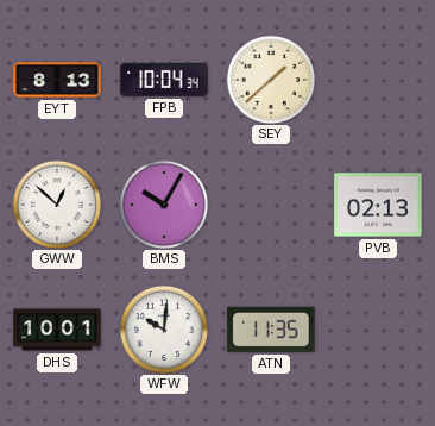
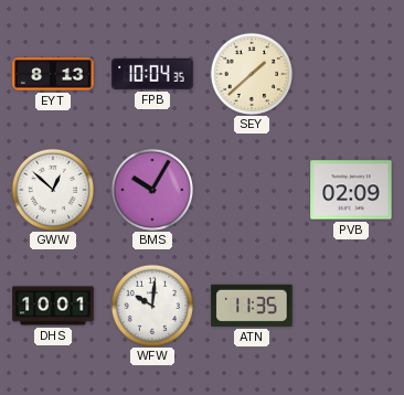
FPB: 10:04:34 -> 10:04:35
PVB: 02:13 -> 02:09
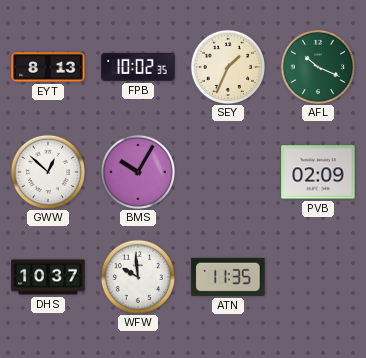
FPB: 10:04 -> 10:02
SEY: 1:38 -> 1:34
AFL: none -> 10:19
DHS: 10:01 -> 10:37
WFW: 10:01 -> 9:59
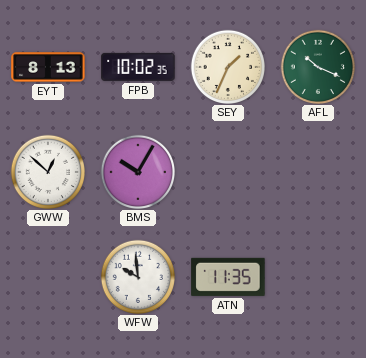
PVB: 02:09 -> none
DHS: 10:37 -> none
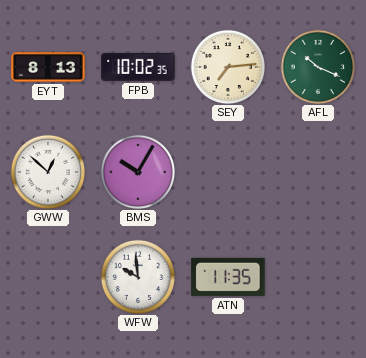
SEY: 1:34 -> 7:14
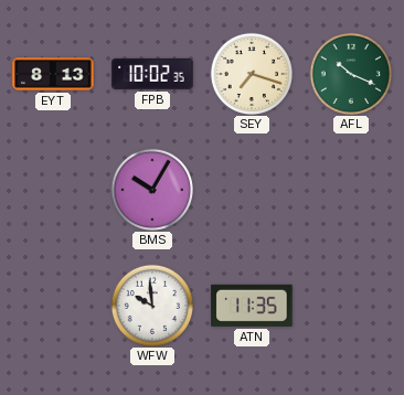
SEY: 7:14 -> 7:18
GWW: 12:52 -> none
